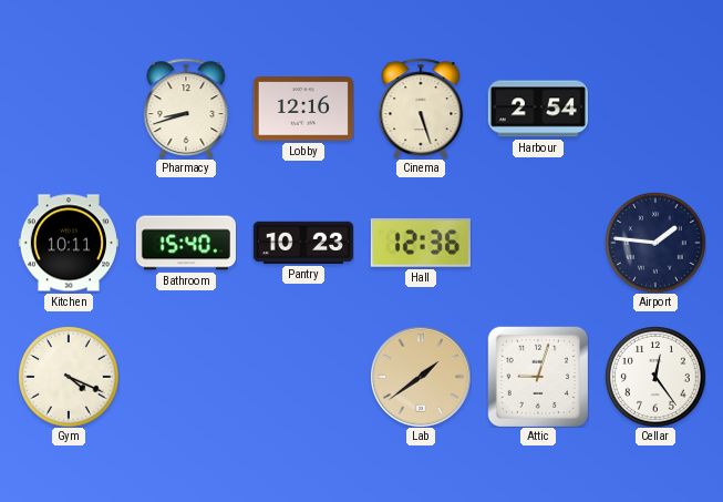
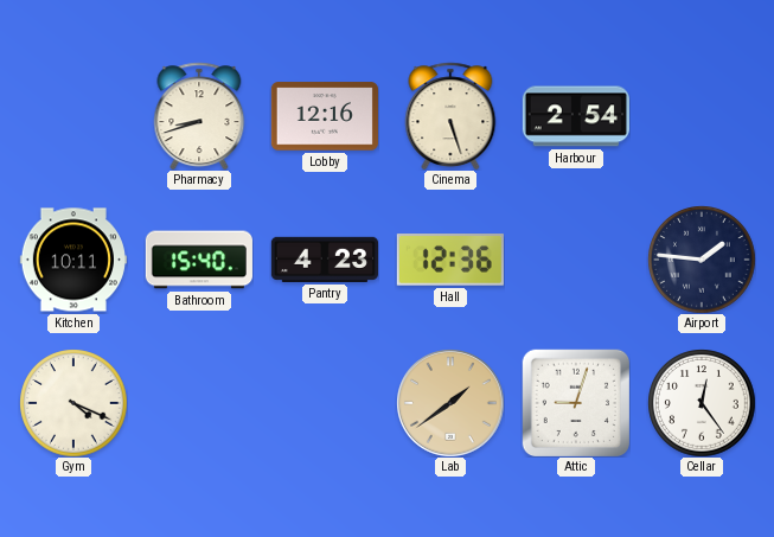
Pantry: 10:23 -> 4:23
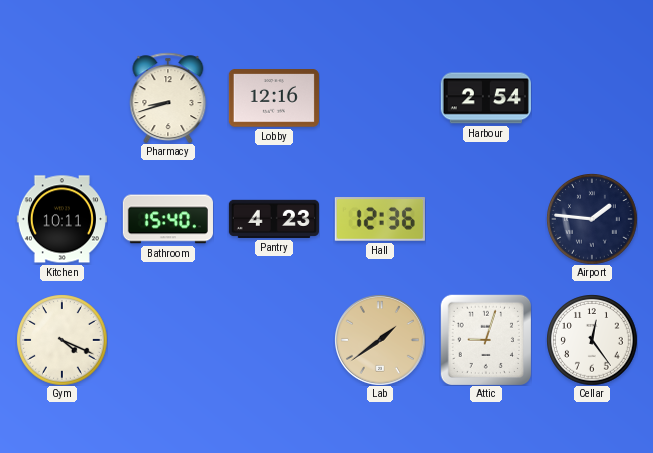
Cinema: 5:27 -> none
